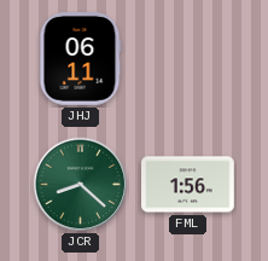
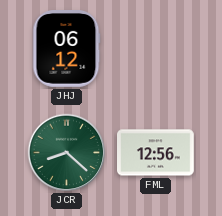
JHJ: 06:11 -> 06:12
FML: 1:56 -> 12:56
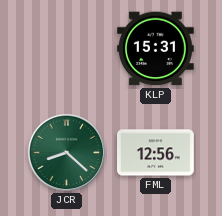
JHJ: 06:12 -> none
KLP: none -> 15:31
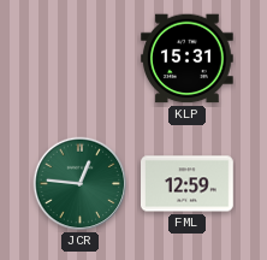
JCR: 8:22 -> 12:46
FML: 12:56 -> 12:59
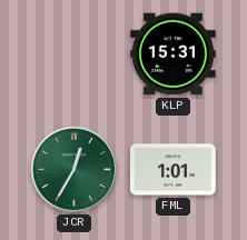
JCR: 12:46 -> 12:35
FML: 12:59 -> 1:01
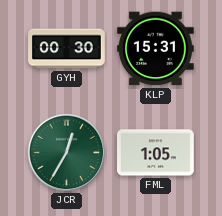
GYH: none -> 00:30
FML: 1:01 -> 1:05
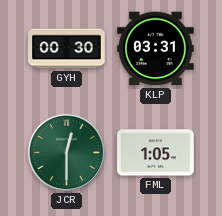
KLP: 15:31 -> 03:31
JCR: 12:35 -> 12:30
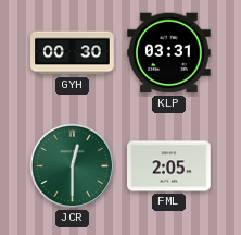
FML: 1:05 -> 2:05
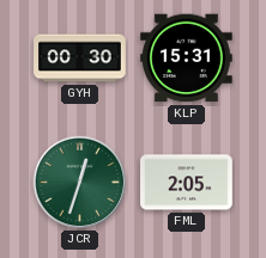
KLP: 03:31 -> 15:31
JCR: 12:30 -> 12:33
